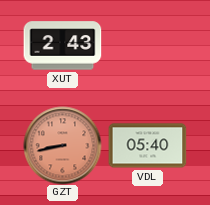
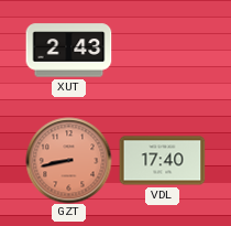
VDL: 05:40 -> 17:40
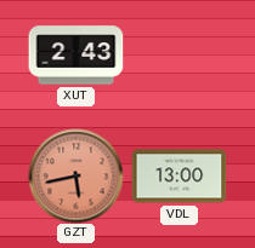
GZT: 8:43 -> 5:43
VDL: 17:40 -> 13:00
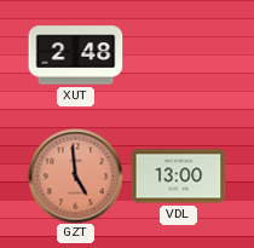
XUT: 2:43 -> 2:48
GZT: 5:43 -> 4:59
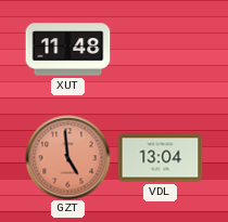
XUT: 2:48 -> 11:48
VDL: 13:00 -> 13:04
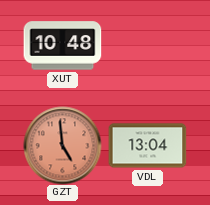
XUT: 11:48 -> 10:48
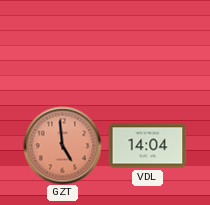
XUT: 10:48 -> none
VDL: 13:04 -> 14:04
